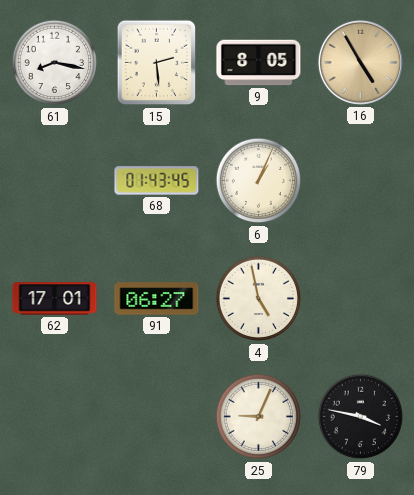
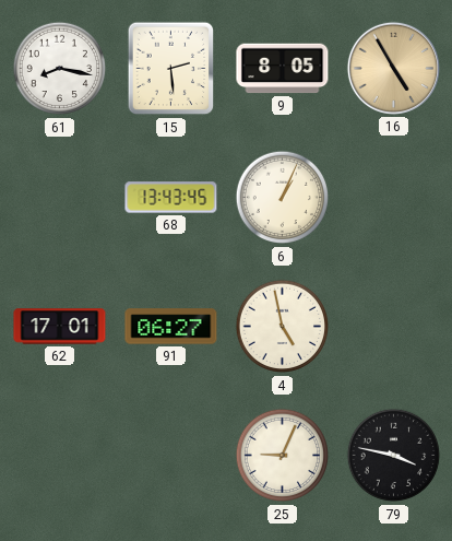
68: 01:43 -> 13:43
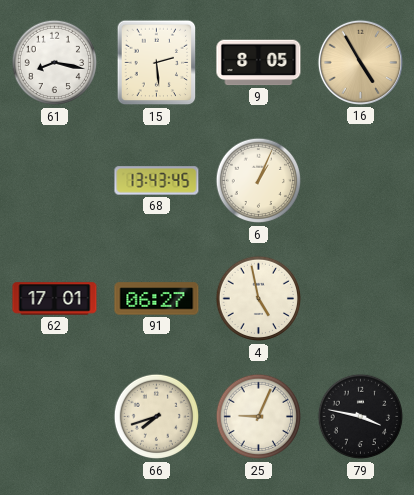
66: none -> 7:42
